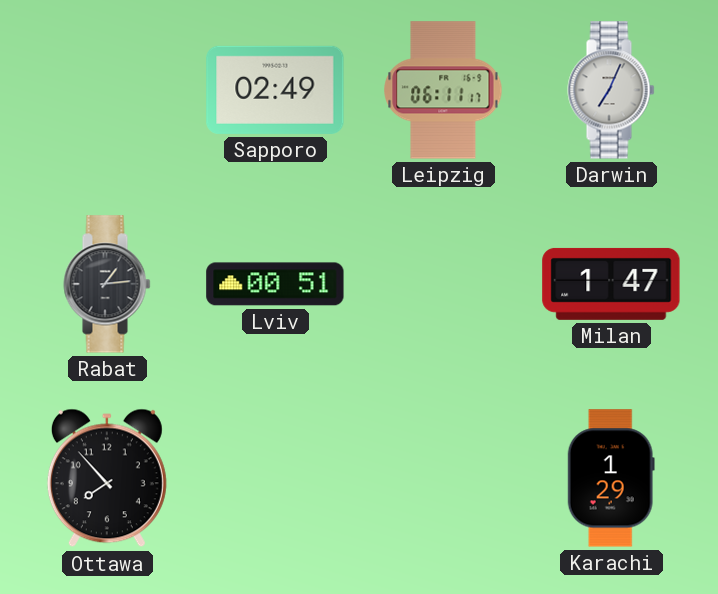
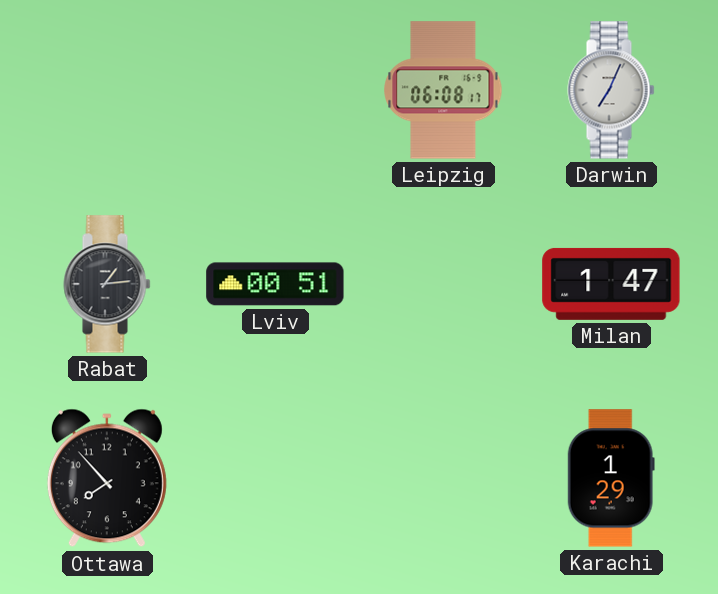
Sapporo: 02:49 -> none
Leipzig: 06:11 -> 06:08
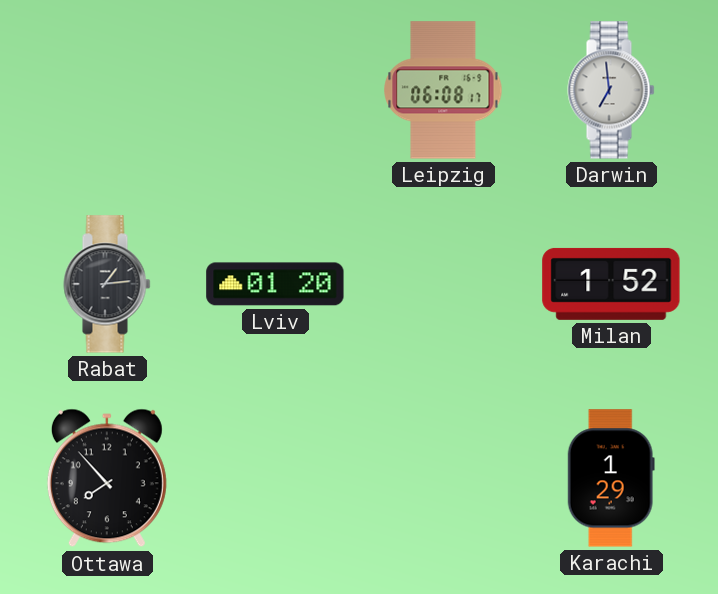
Darwin: 7:04 -> 6:59
Lviv: 00:51 -> 01:20
Milan: 1:47 -> 1:52
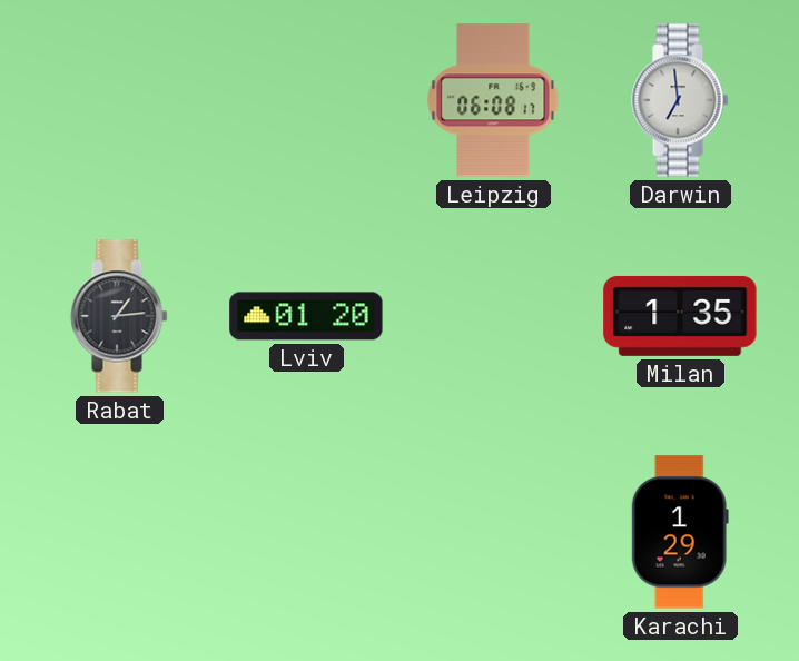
Milan: 1:52 -> 1:35
Ottawa: 7:53 -> none
